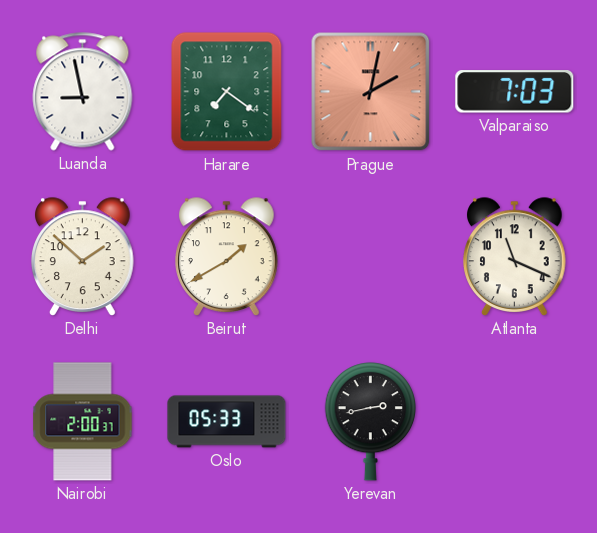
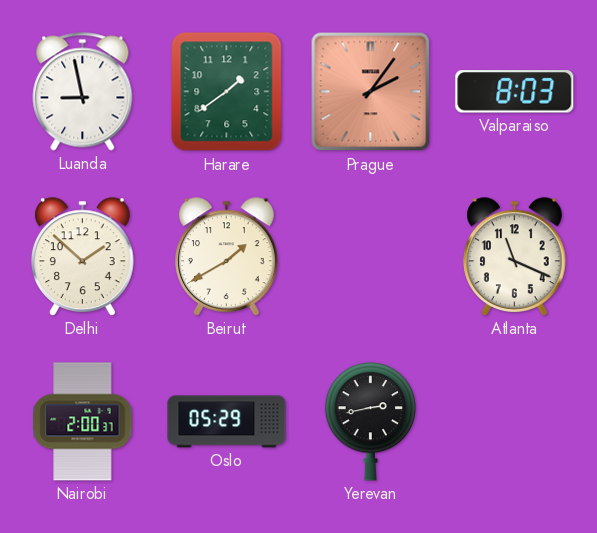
Harare: 7:21 -> 1:39
Prague: 2:02 -> 2:06
Valparaiso: 7:03 -> 8:03
Oslo: 05:33 -> 05:29
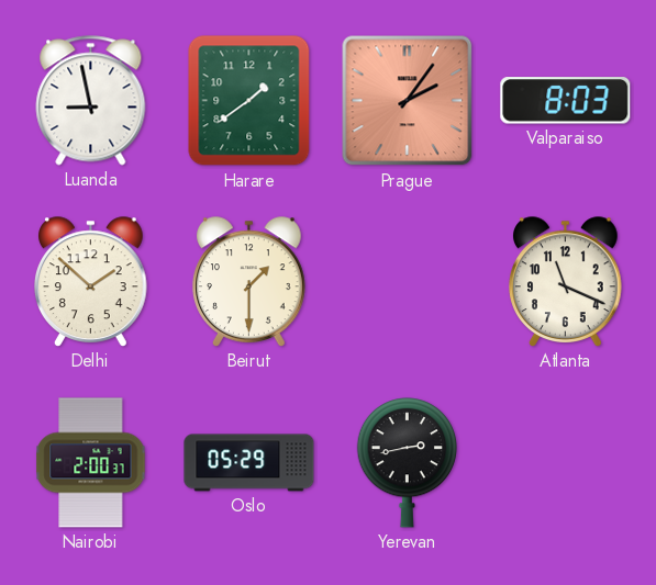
Beirut: 1:40 -> 1:30
